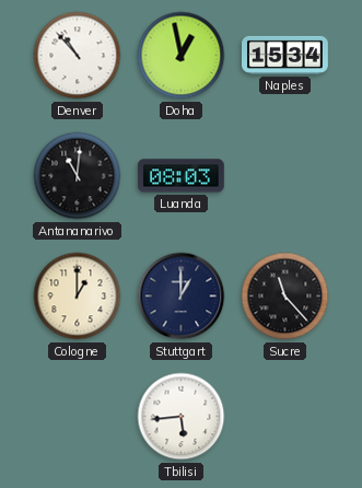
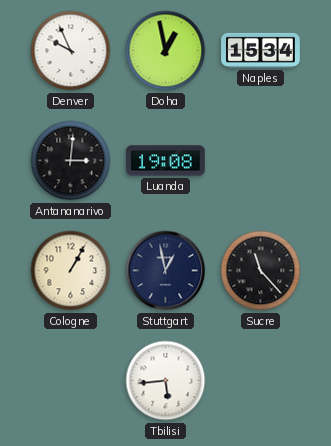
Denver: 10:53 -> 9:56
Antananarivo: 11:01 -> 3:01
Luanda: 08:03 -> 19:08
Cologne: 1:00 -> 1:05
Stuttgart: 1:00 -> 12:58
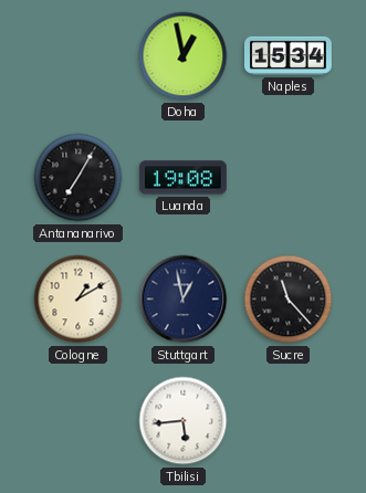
Denver: 9:56 -> none
Antananarivo: 3:01 -> 7:05
Cologne: 1:05 -> 1:10
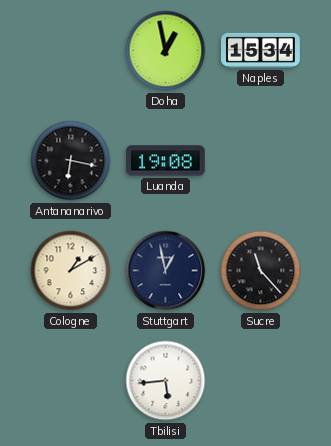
Antananarivo: 7:05 -> 6:17
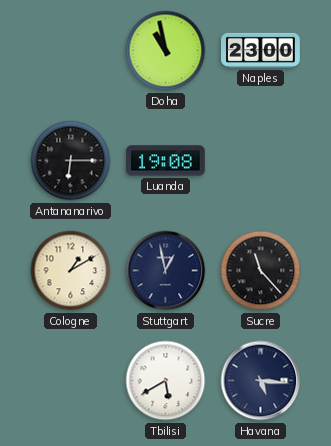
Doha: 12:58 -> 10:58
Naples: 15:34 -> 23:00
Antananarivo: 6:17 -> 6:15
Tbilisi: 5:44 -> 5:40
Havana: none -> 5:16
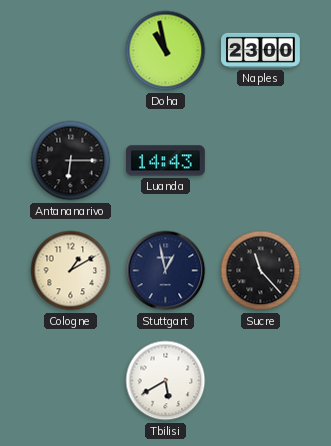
Luanda: 19:08 -> 14:43
Havana: 5:16 -> none
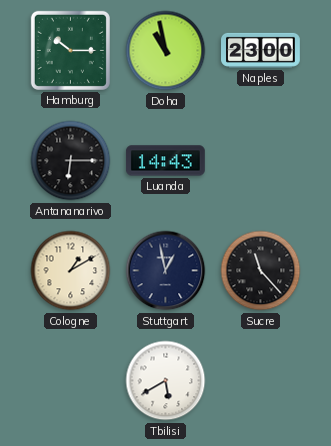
Hamburg: none -> 10:15
